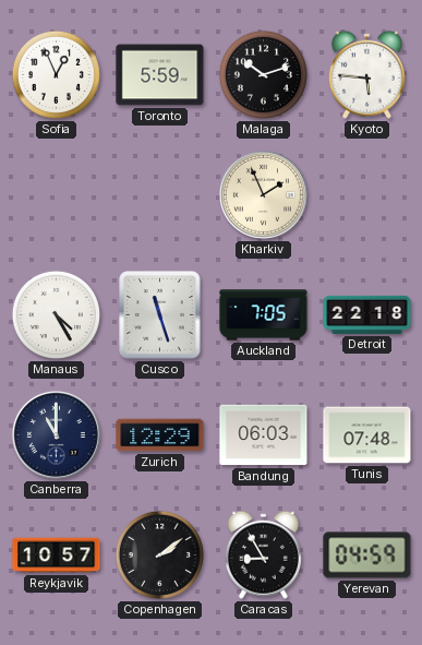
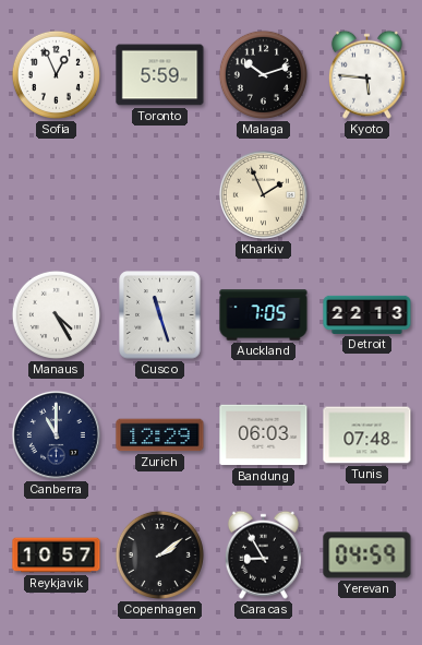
Detroit: 22:18 -> 22:13
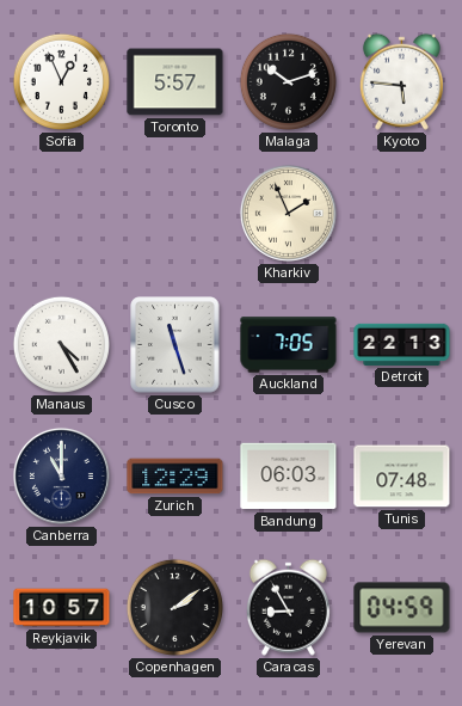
Toronto: 5:59 -> 5:57
